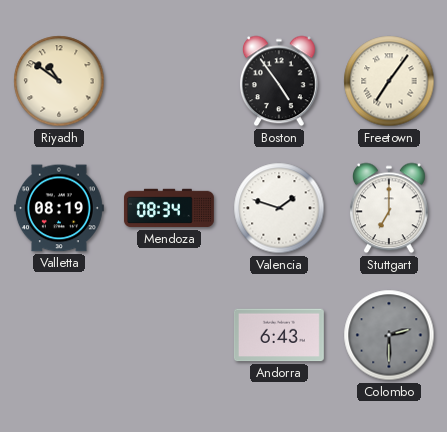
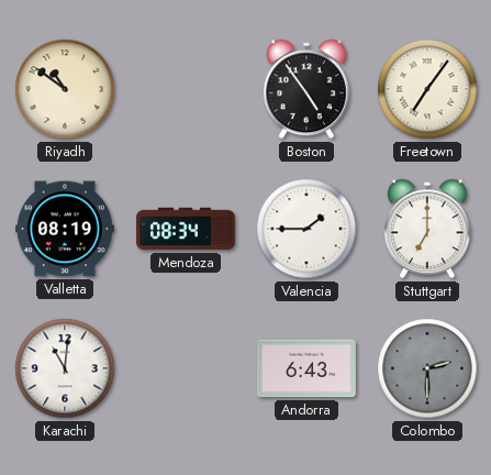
Valencia: 1:48 -> 1:45
Karachi: none -> 11:01
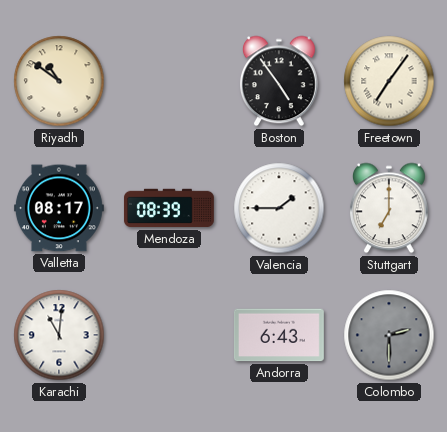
Valletta: 08:19 -> 08:17
Mendoza: 08:34 -> 08:39
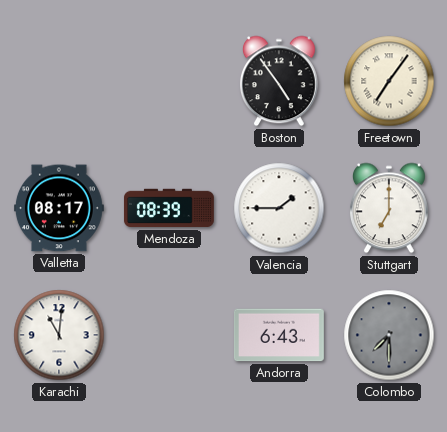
Riyadh: 10:51 -> none
Colombo: 2:30 -> 7:30
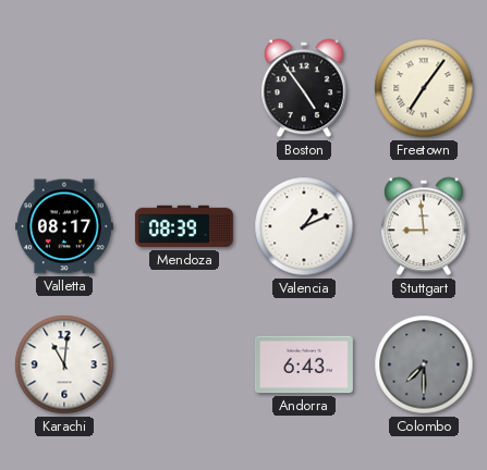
Valencia: 1:45 -> 1:11
Stuttgart: 7:00 -> 8:59
